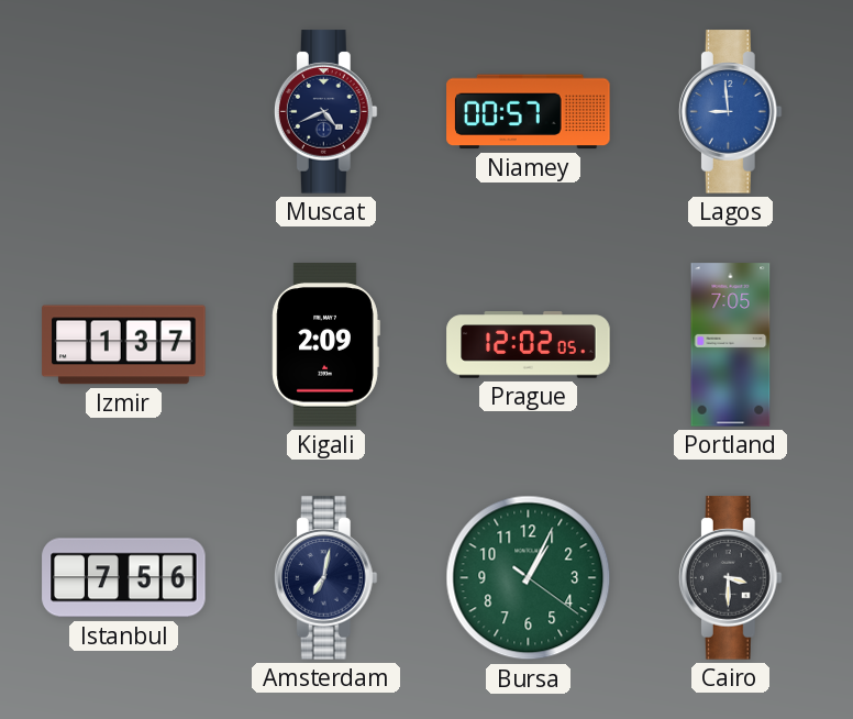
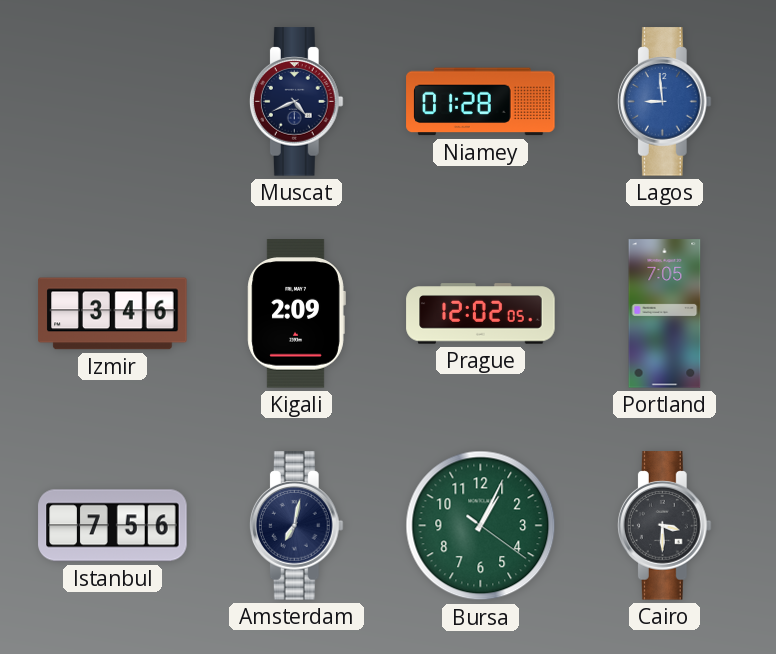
Niamey: 00:57 -> 01:28
Izmir: 1:37 -> 3:46
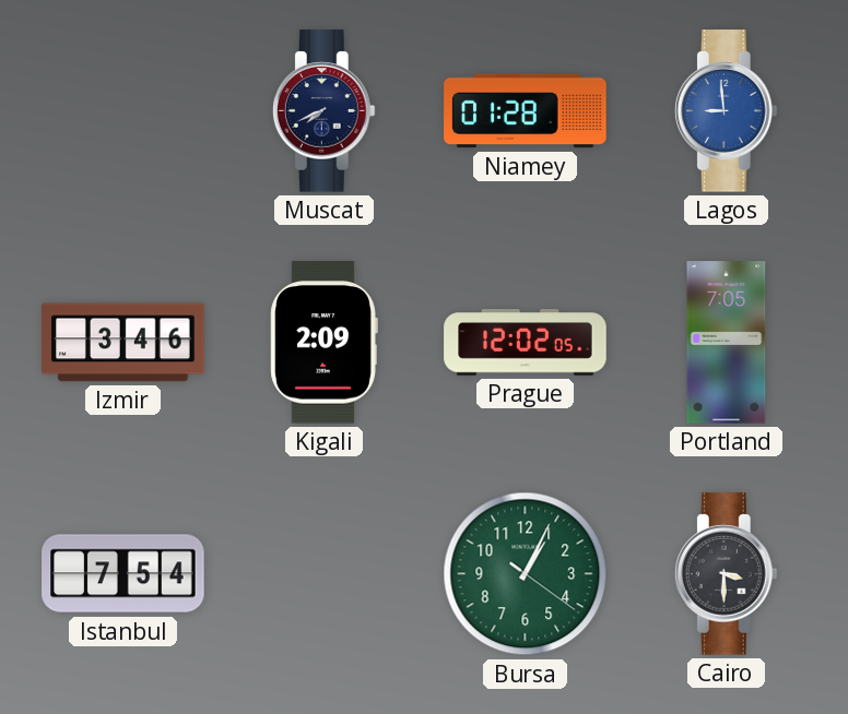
Muscat: 4:41 -> 7:41
Istanbul: 7:56 -> 7:54
Amsterdam: 7:02 -> none
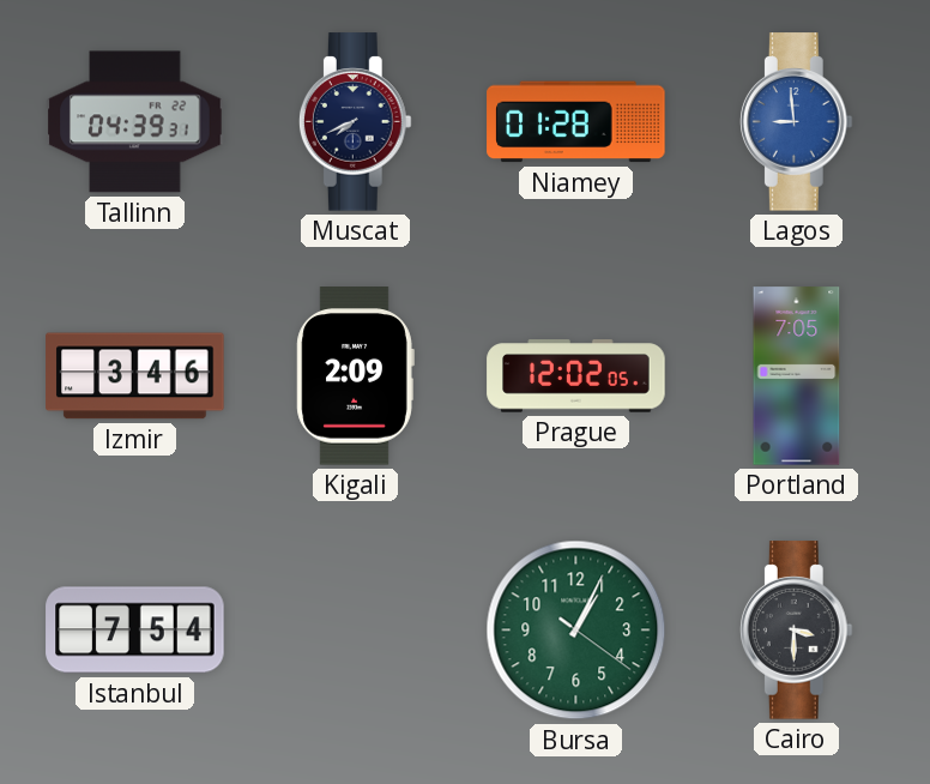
Tallinn: none -> 04:39
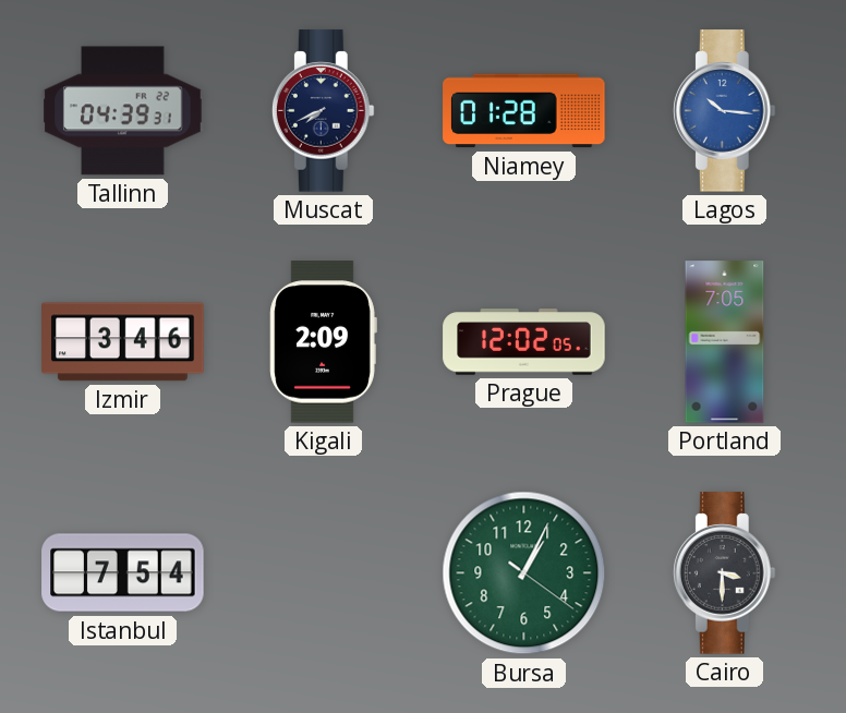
Lagos: 8:59 -> 10:16
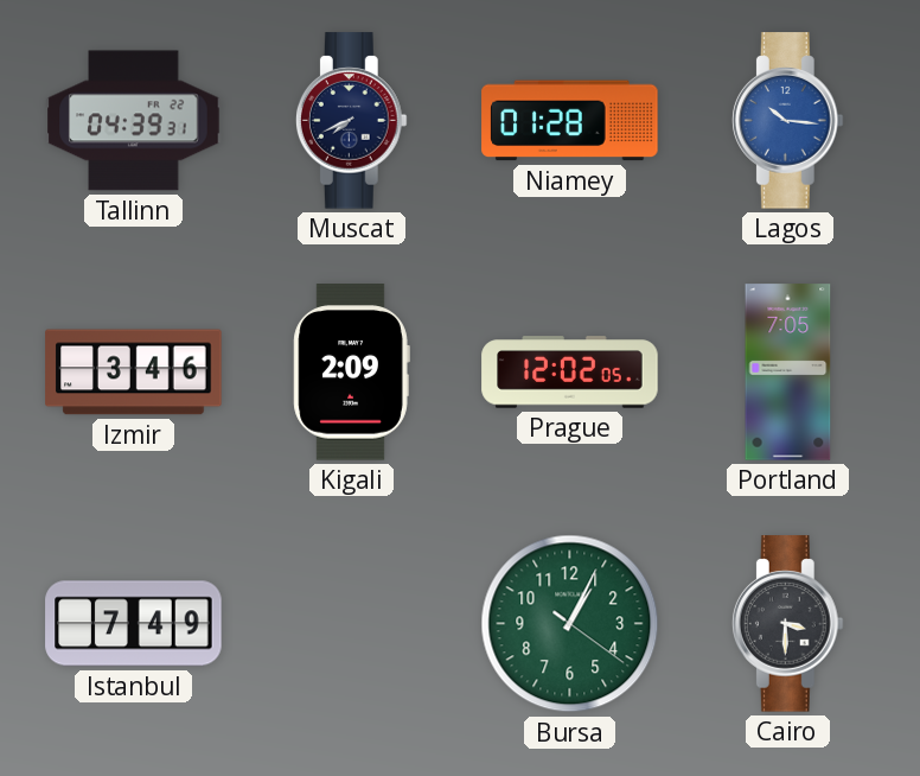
Istanbul: 7:54 -> 7:49
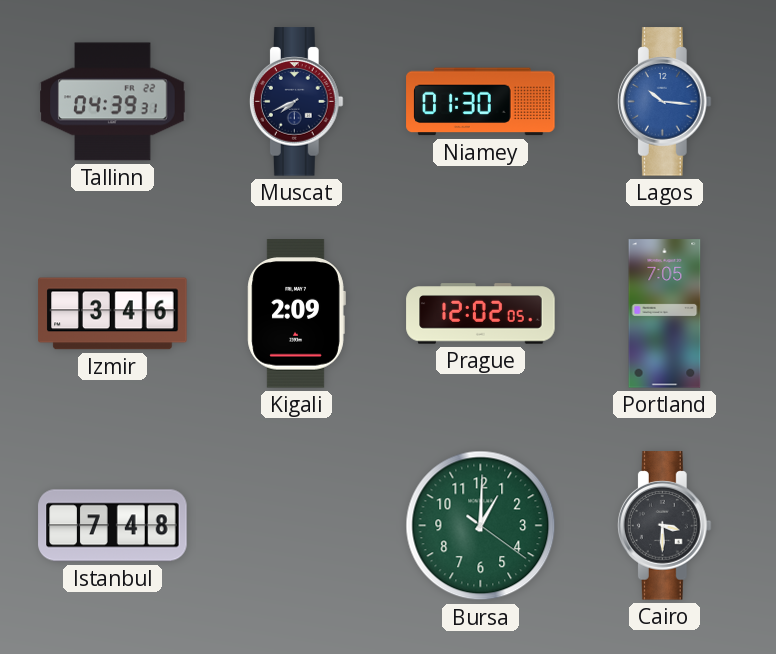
Niamey: 01:28 -> 01:30
Istanbul: 7:49 -> 7:48
Bursa: 1:04 -> 1:00
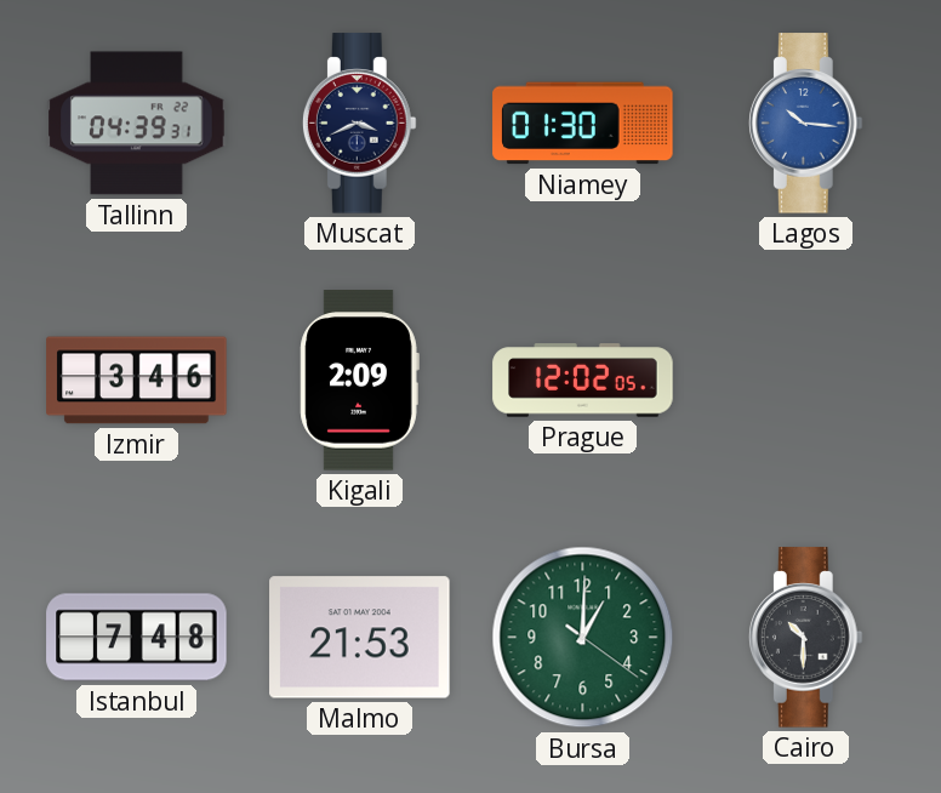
Muscat: 7:41 -> 3:41
Portland: 7:05 -> none
Malmo: none -> 21:53
Cairo: 3:30 -> 10:30
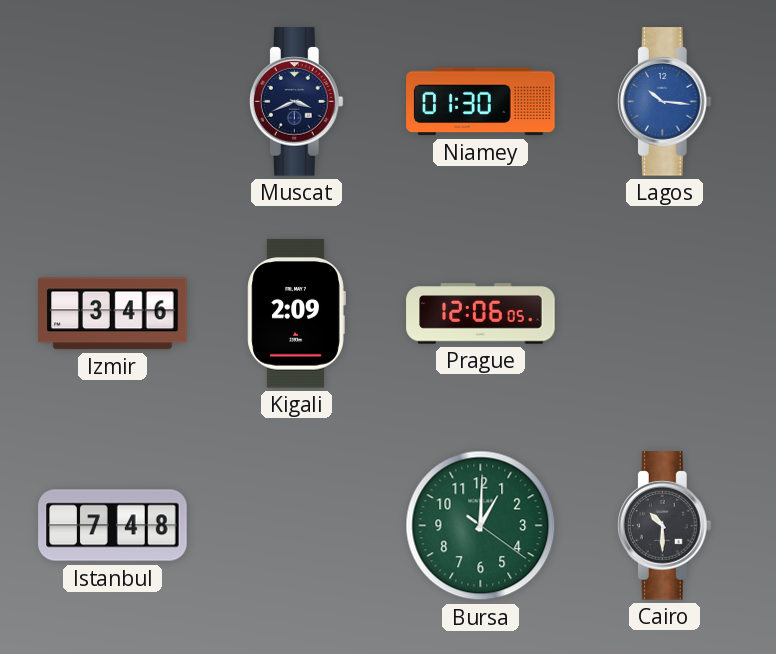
Tallinn: 04:39 -> none
Prague: 12:02 -> 12:06
Malmo: 21:53 -> none
